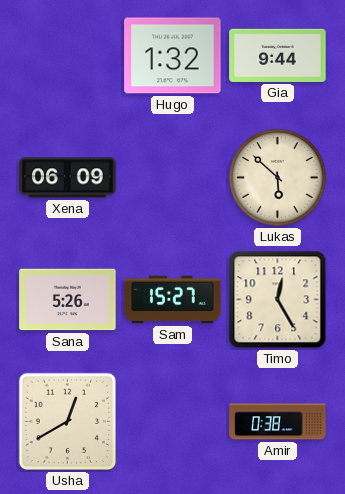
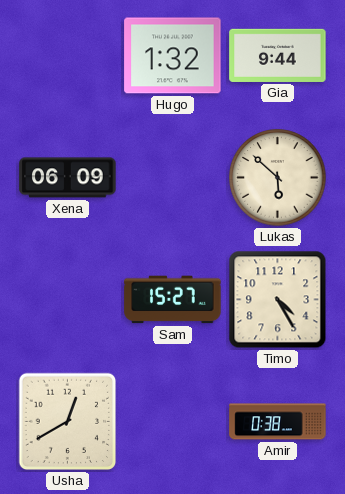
Sana: 5:26 -> none
Timo: 12:25 -> 4:25
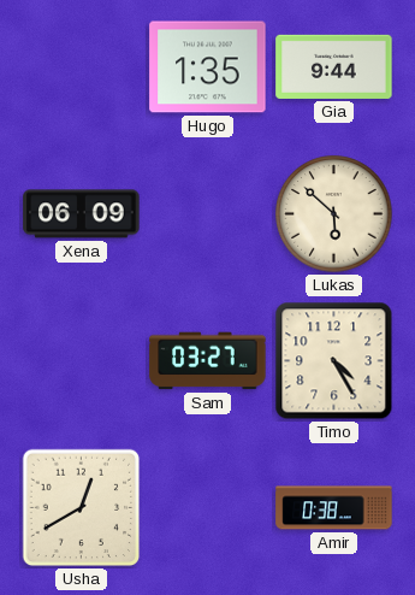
Hugo: 1:32 -> 1:35
Sam: 15:27 -> 03:27
